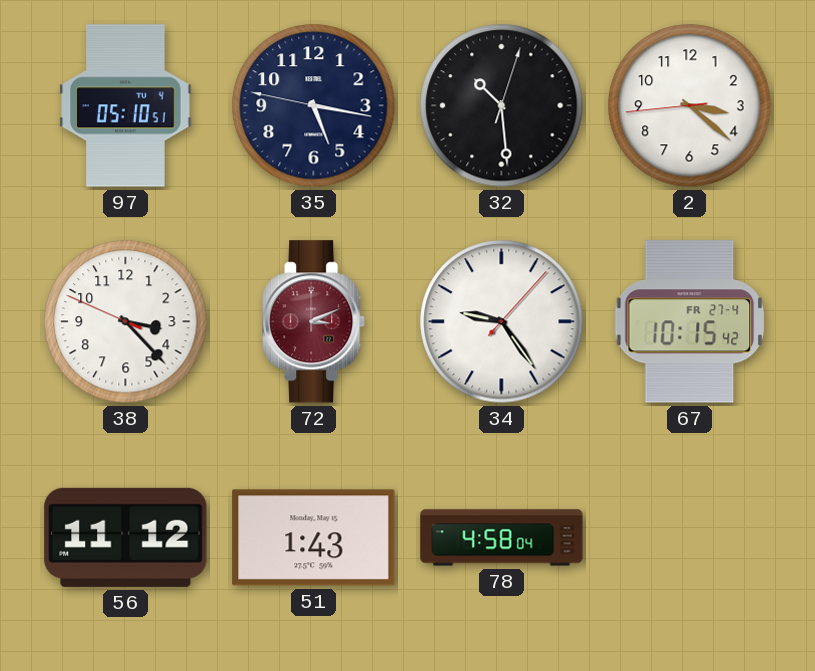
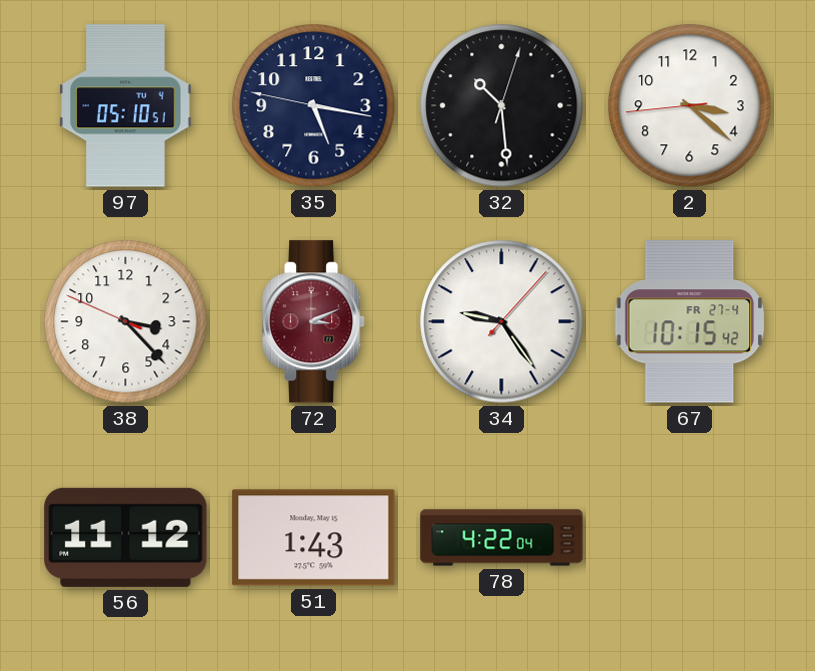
78: 4:58 -> 4:22
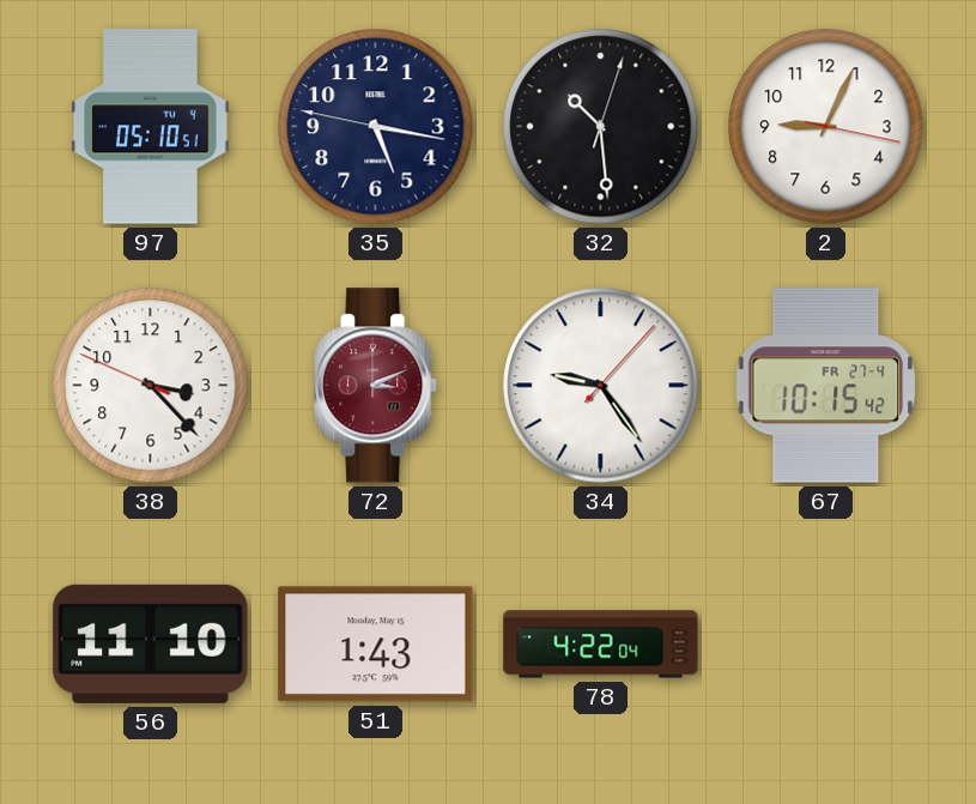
2: 3:21 -> 9:04
56: 11:12 -> 11:10
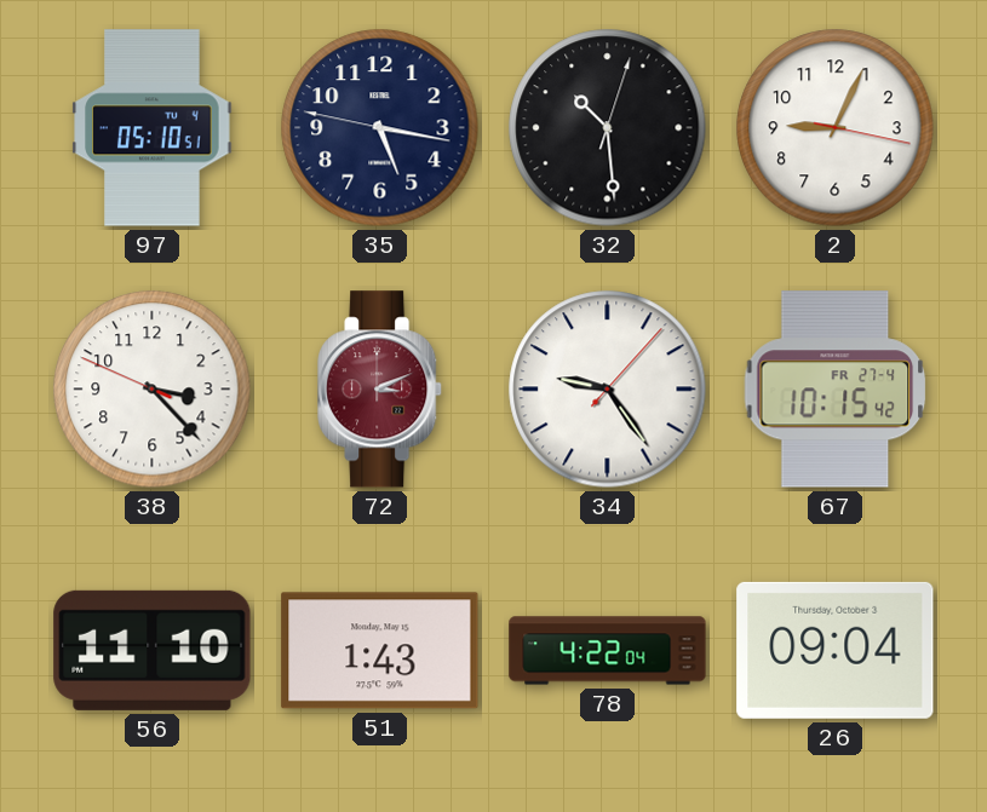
26: none -> 09:04
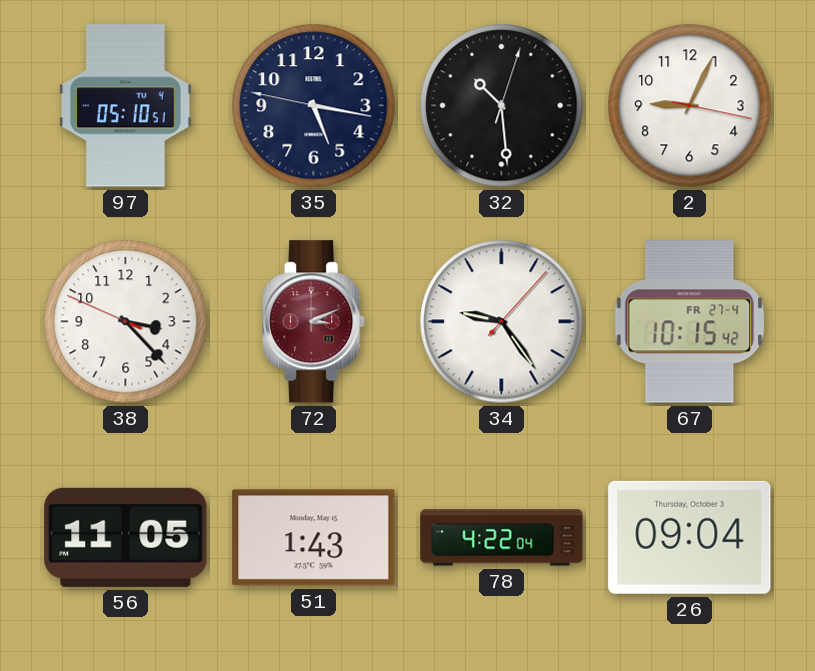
56: 11:10 -> 11:05
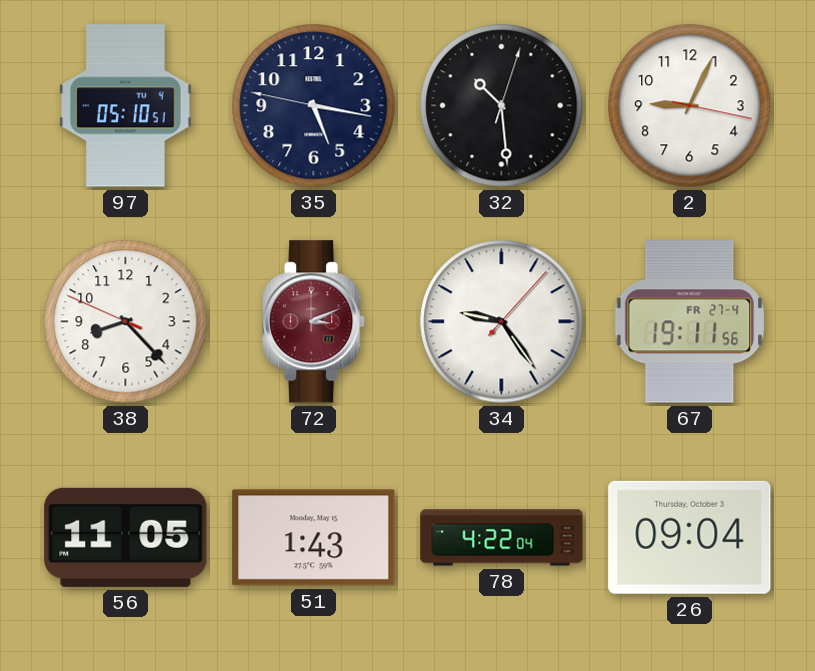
38: 3:22 -> 8:22
67: 10:15 -> 19:11
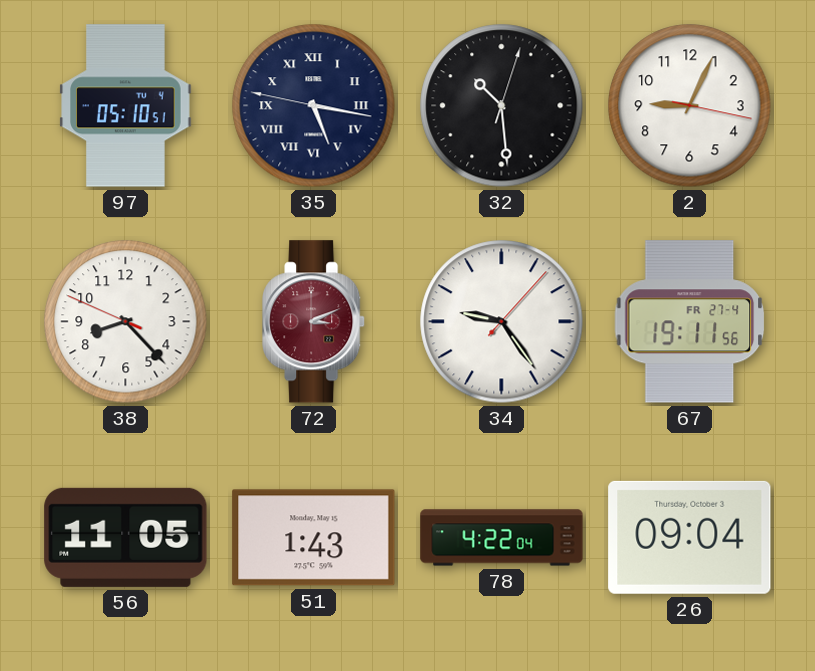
35 numerals: Arabic -> Roman
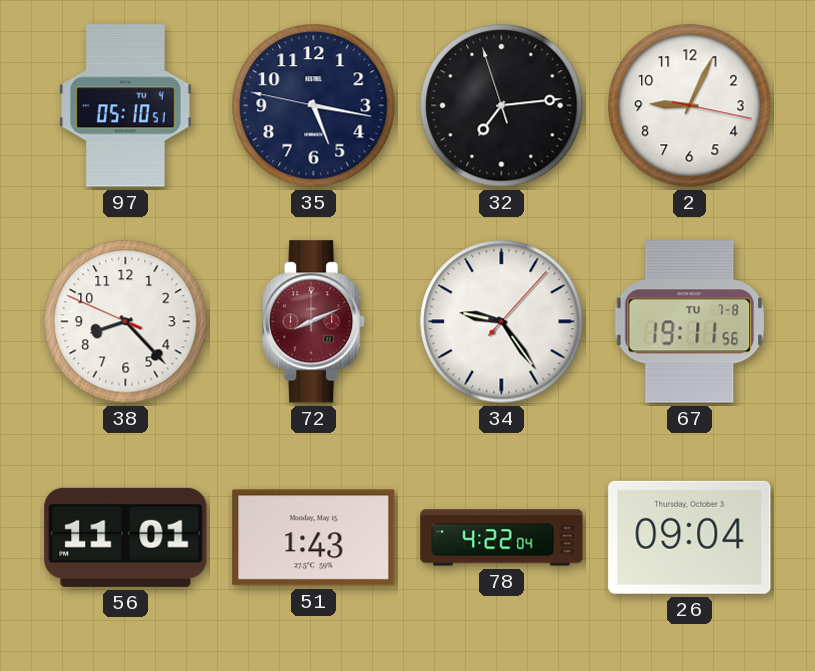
35 numerals: Roman -> Arabic
32: 10:29 -> 7:13
72: 3:11 -> 8:11
67 date: FR 27-4 -> TU 7-8
56: 11:05 -> 11:01
